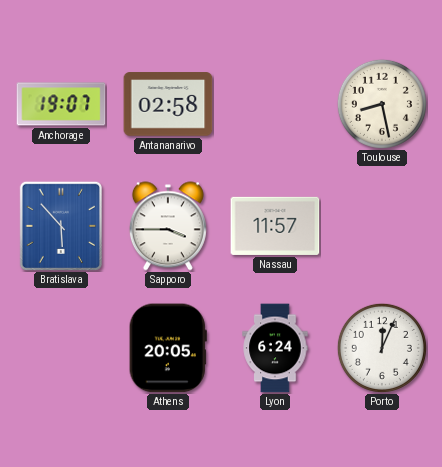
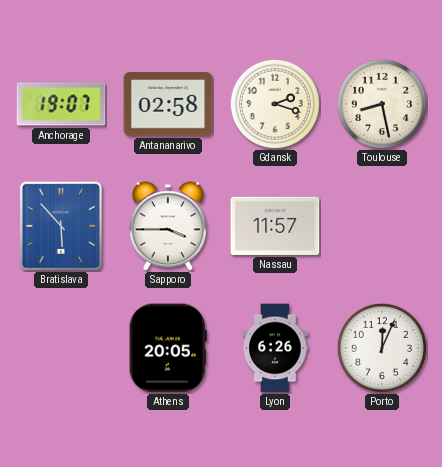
Gdansk: none -> 2:18
Lyon: 6:24 -> 6:26
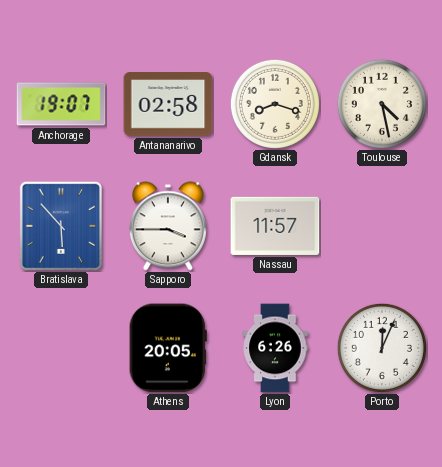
Gdansk: 2:18 -> 8:18
Toulouse: 8:28 -> 4:28
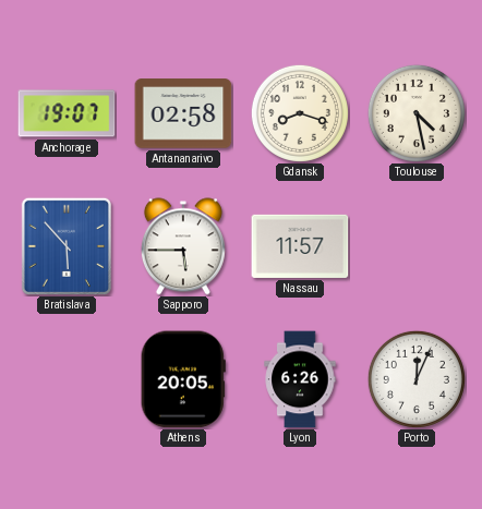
Sapporo: 3:45 -> 5:45
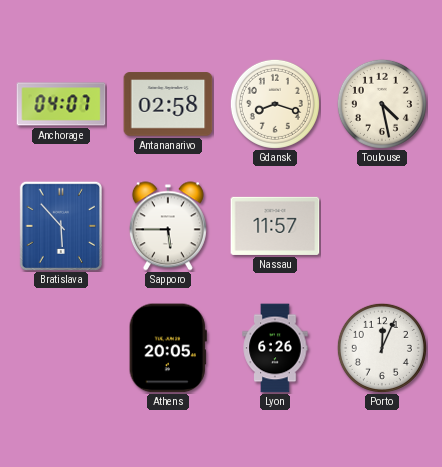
Anchorage: 19:07 -> 04:07
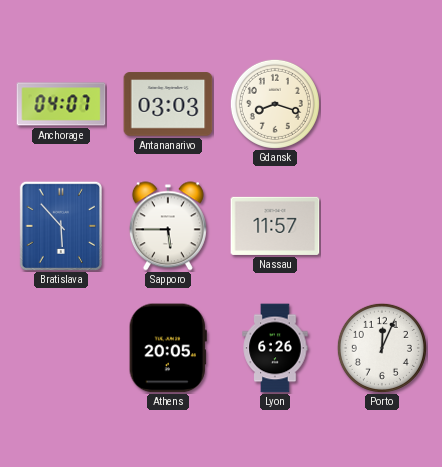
Antananarivo: 02:58 -> 03:03
Toulouse: 4:28 -> none
